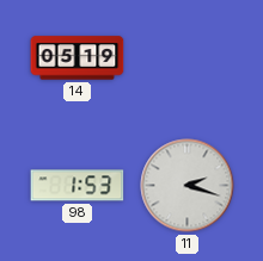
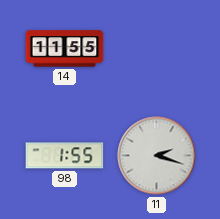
14: 05:19 -> 11:55
98: 1:53 -> 1:55
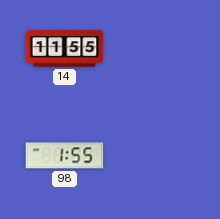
11: 2:18 -> none
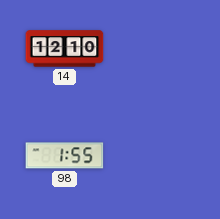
14: 11:55 -> 12:10
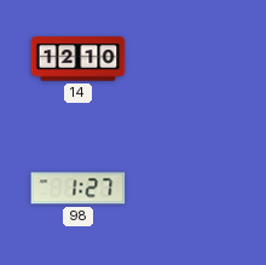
98: 1:55 -> 1:27
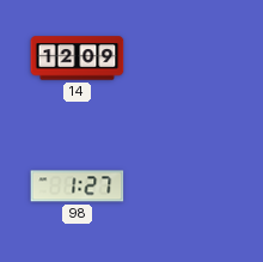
14: 12:10 -> 12:09
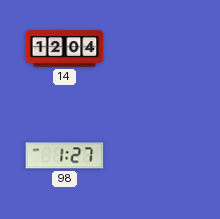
14: 12:09 -> 12:04
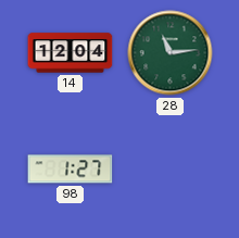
28: none -> 11:14
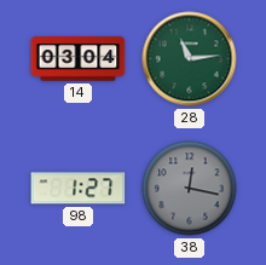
14: 12:04 -> 03:04
38: none -> 12:17
